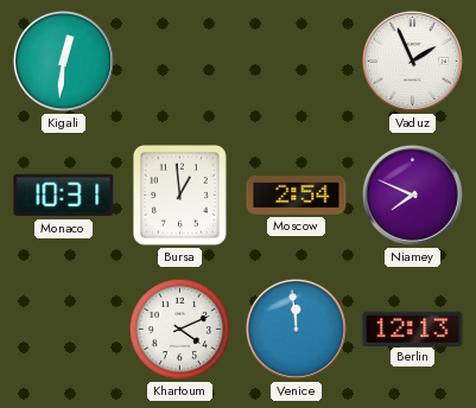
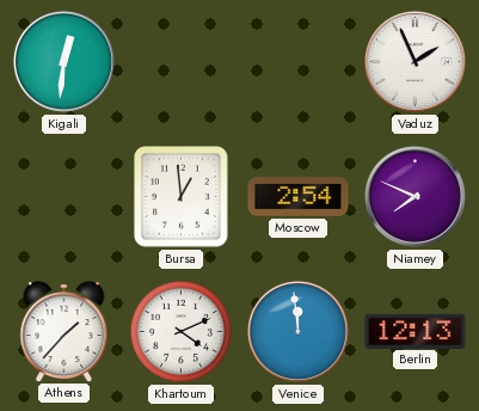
Monaco: 10:31 -> none
Athens: none -> 1:37
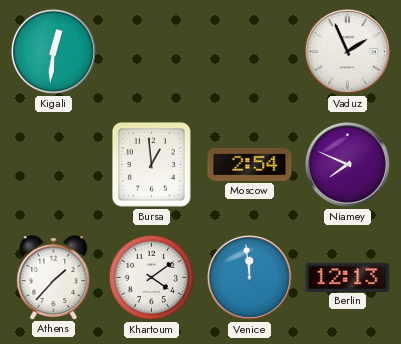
Khartoum: 4:11 -> 4:09
